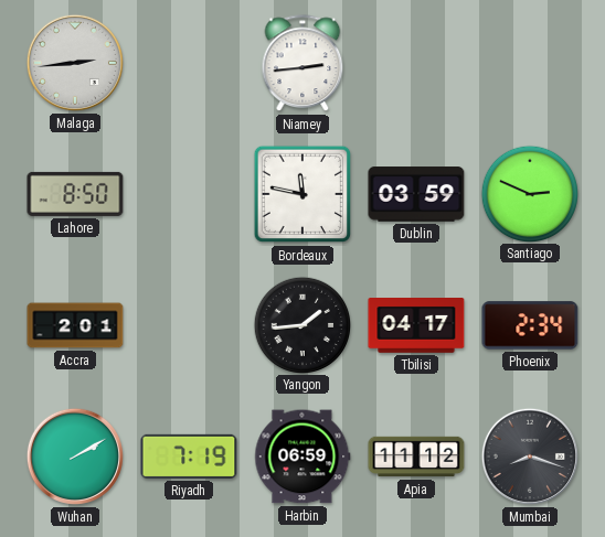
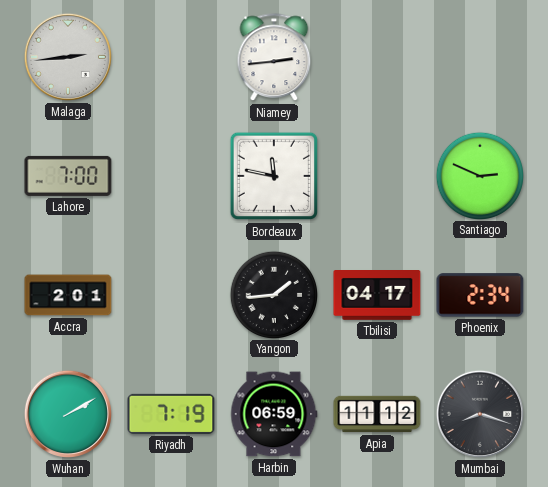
Lahore: 8:50 -> 7:00
Dublin: 03:59 -> none
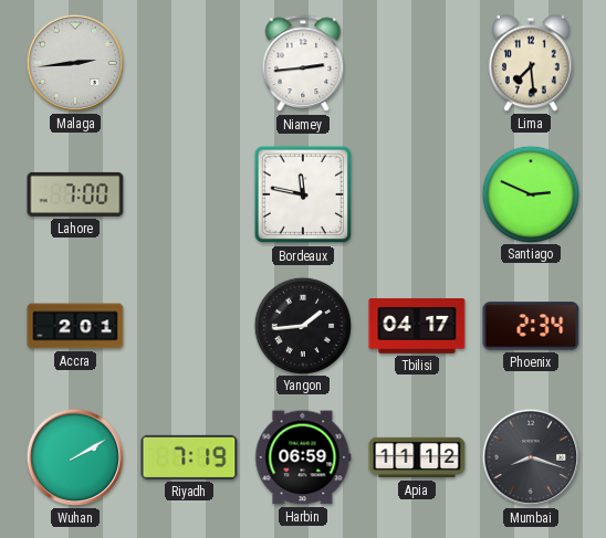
Lima: none -> 7:29
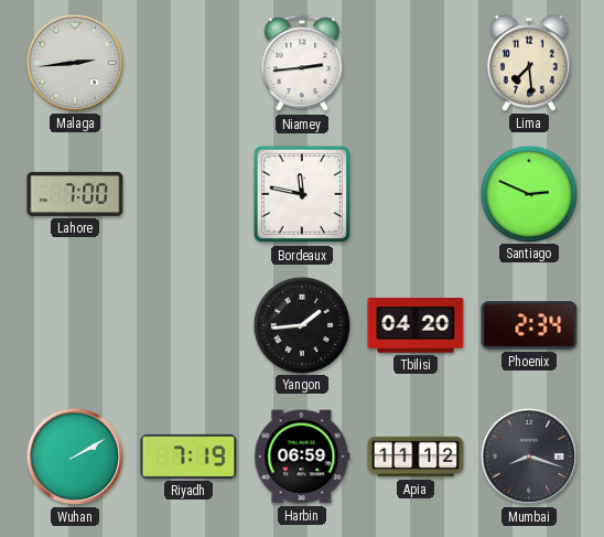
Accra: 2:01 -> none
Tbilisi: 04:17 -> 04:20
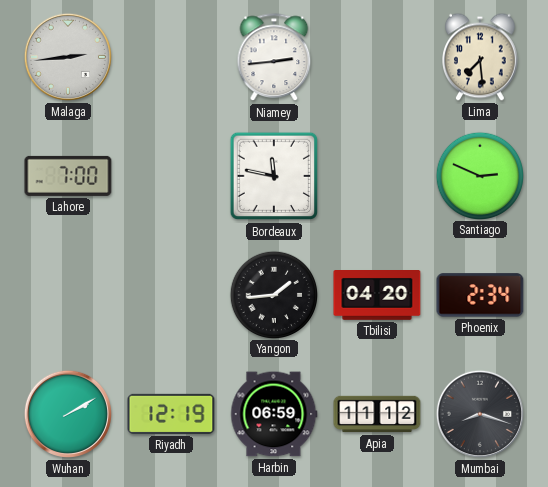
Riyadh: 7:19 -> 12:19
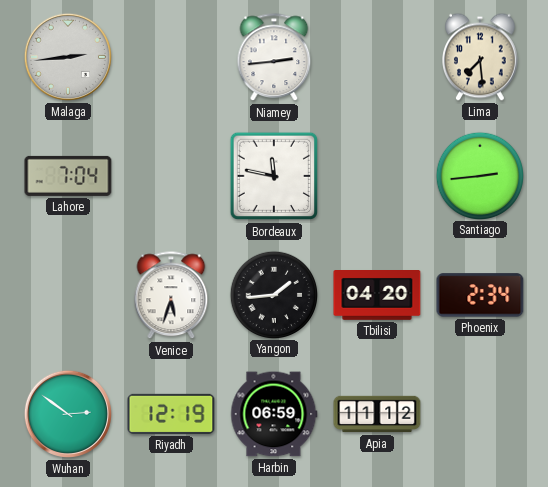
Lahore: 7:00 -> 7:04
Santiago: 2:49 -> 2:44
Venice: none -> 5:33
Wuhan: 2:10 -> 2:51
Mumbai: 8:18 -> none
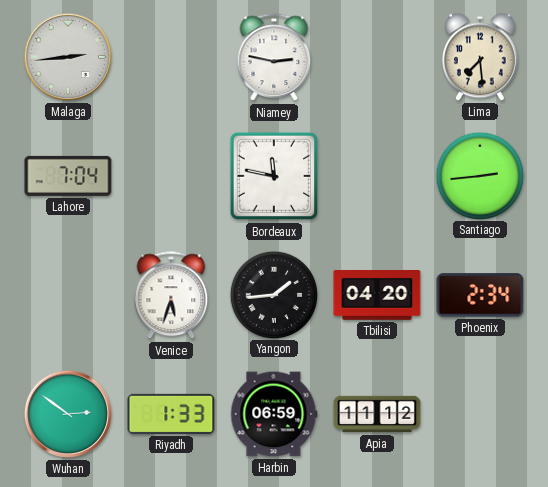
Niamey: 2:44 -> 2:47
Riyadh: 12:19 -> 1:33
